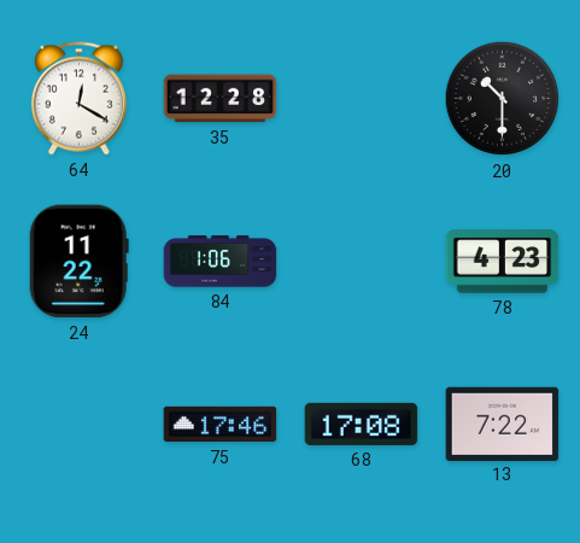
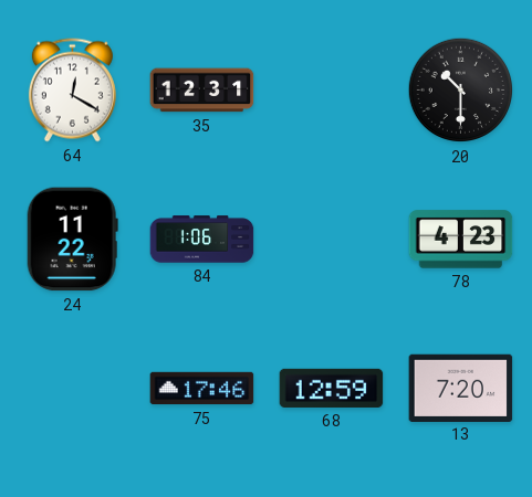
35: 12:28 -> 12:31
68: 17:08 -> 12:59
13: 7:22 -> 7:20
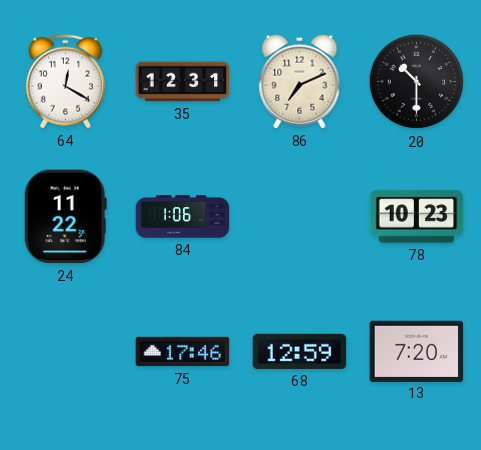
86: none -> 7:11
78: 4:23 -> 10:23
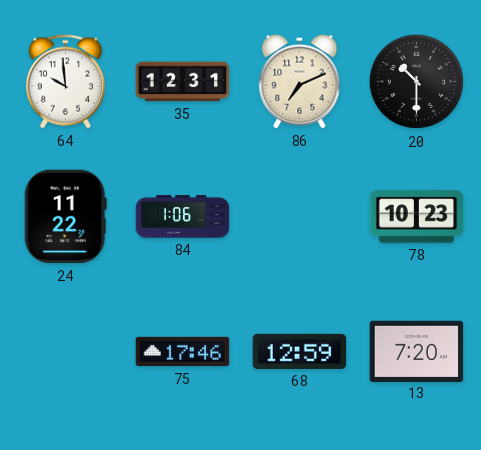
64: 12:20 -> 9:59
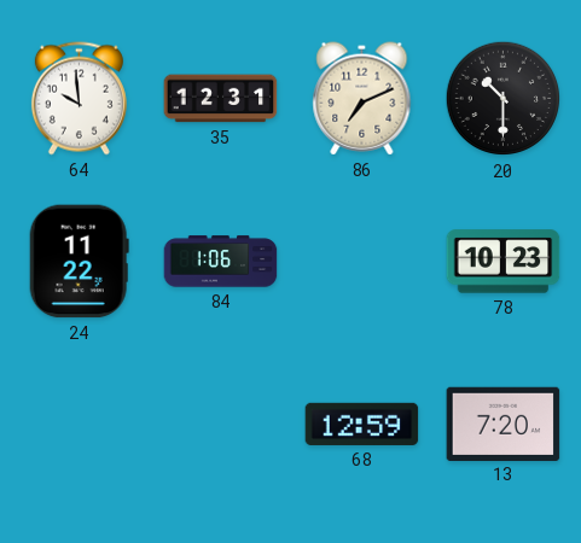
75: 17:46 -> none
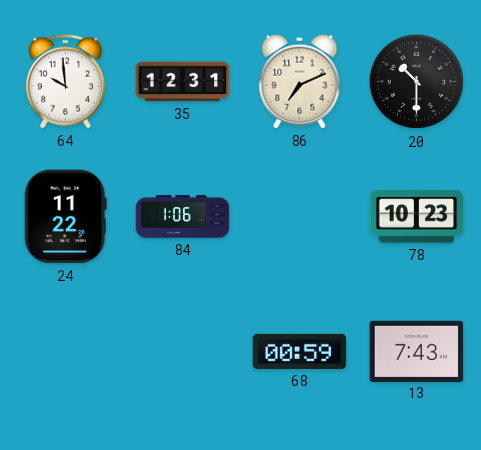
68: 12:59 -> 00:59
13: 7:20 -> 7:43
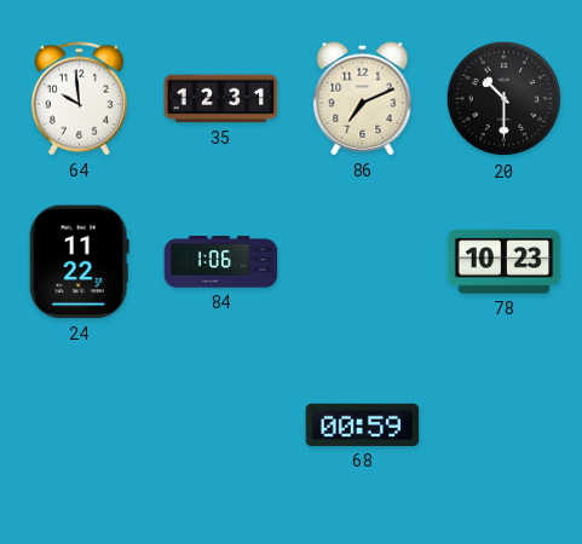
13: 7:43 -> none
